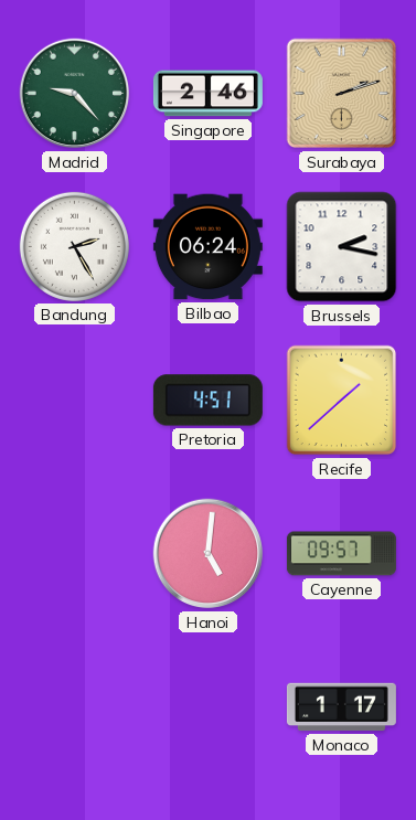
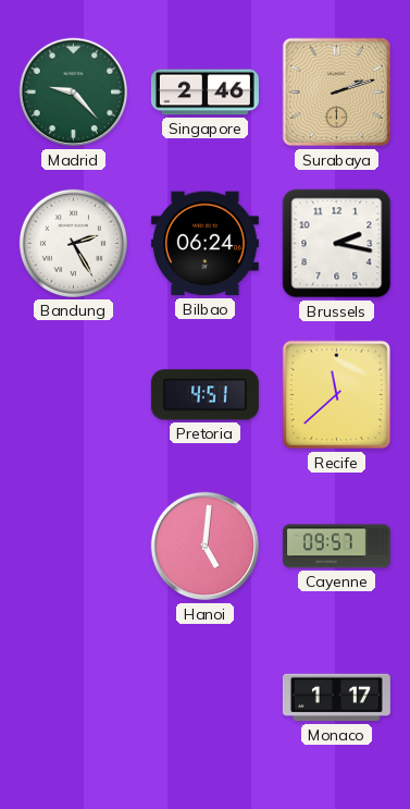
Recife: 1:38 -> 11:38
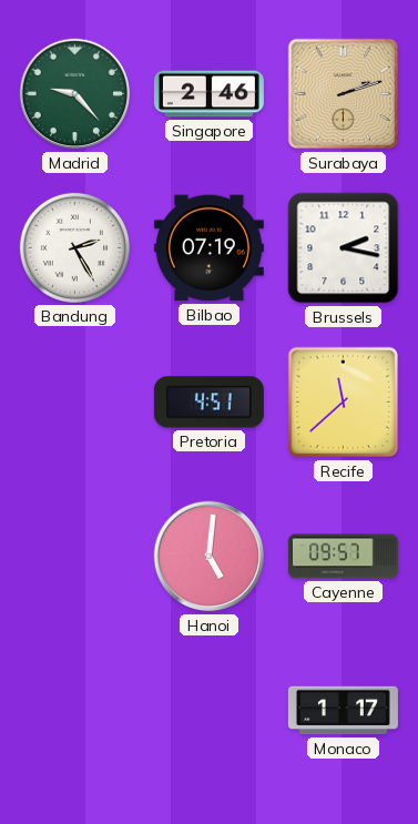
Bilbao: 06:24 -> 07:19
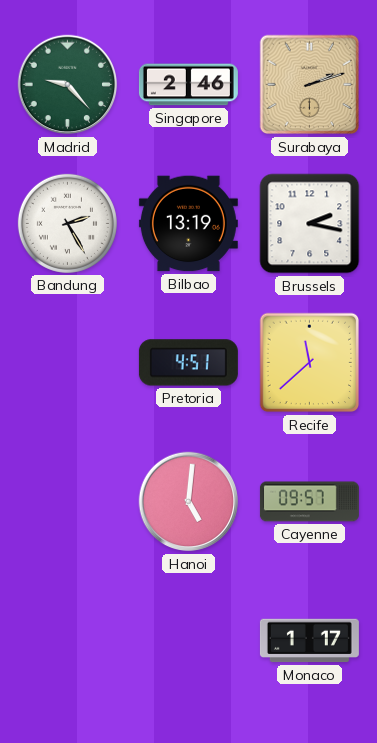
Bilbao: 07:19 -> 13:19
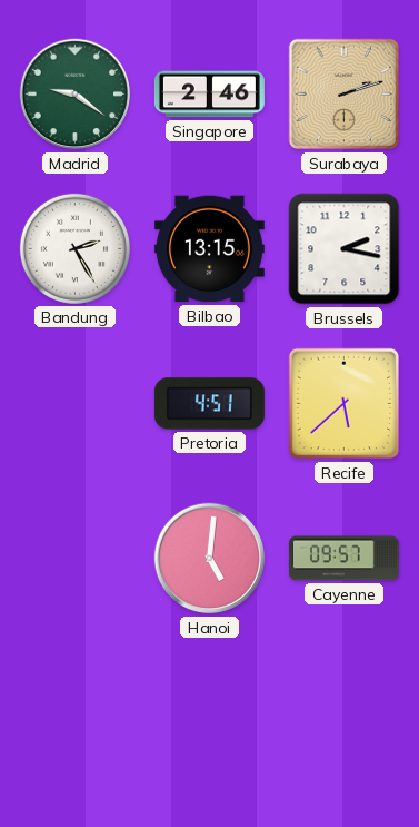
Madrid: 9:23 -> 9:21
Bilbao: 13:19 -> 13:15
Recife: 11:38 -> 5:38
Monaco: 1:17 -> none
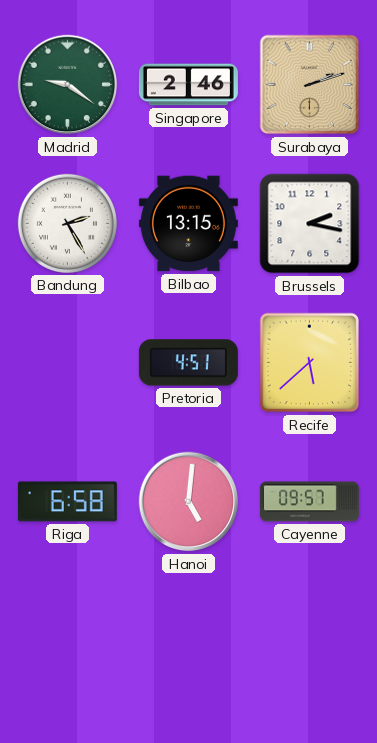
Riga: none -> 6:58
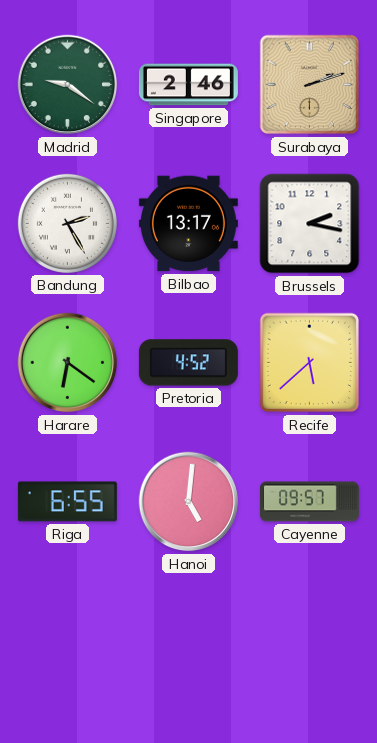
Bilbao: 13:15 -> 13:17
Harare: none -> 6:21
Pretoria: 4:51 -> 4:52
Riga: 6:58 -> 6:55
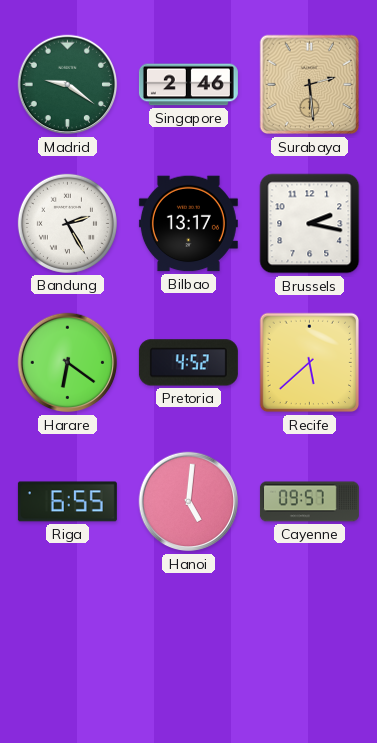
Surabaya: 2:12 -> 2:29
